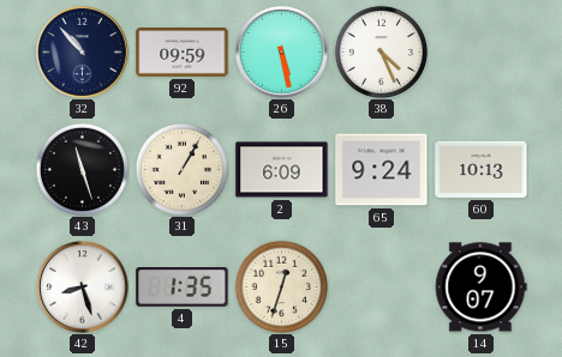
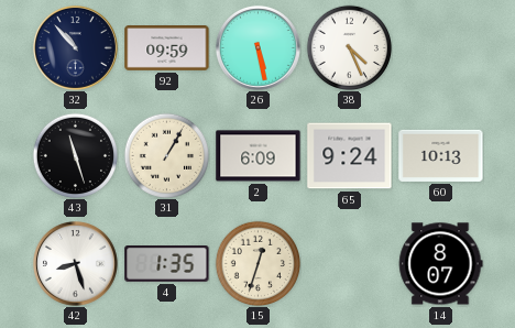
14: 9:07 -> 8:07
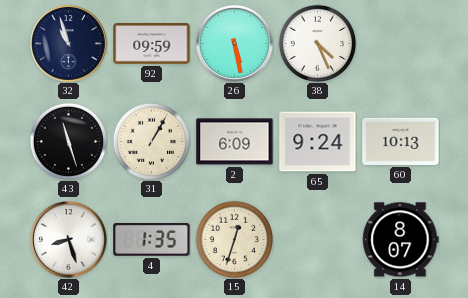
32: 10:53 -> 10:57
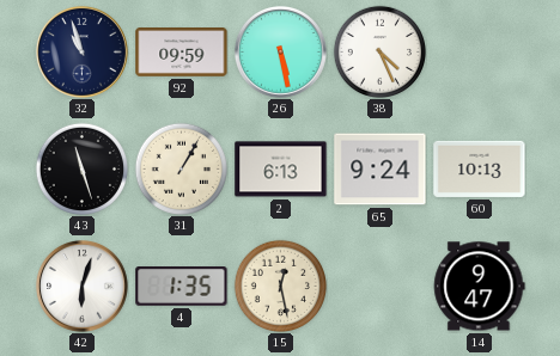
2: 6:09 -> 6:13
42: 8:27 -> 6:03
15: 12:33 -> 12:28
14: 8:07 -> 9:47
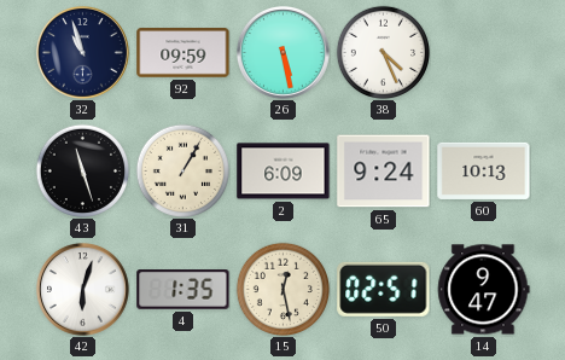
2: 6:13 -> 6:09
50: none -> 02:51
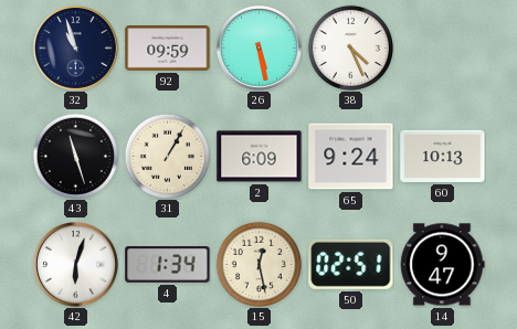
4: 1:35 -> 1:34
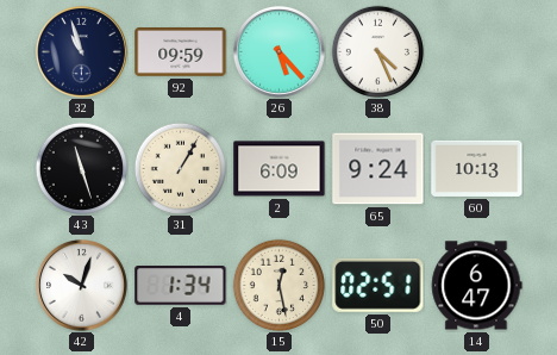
26: 5:28 -> 5:23
42: 6:03 -> 10:03
14: 9:47 -> 6:47
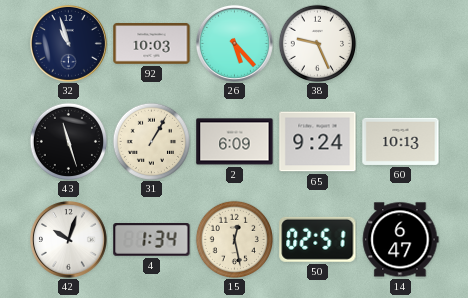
92: 09:59 -> 10:03
38: 4:26 -> 9:26
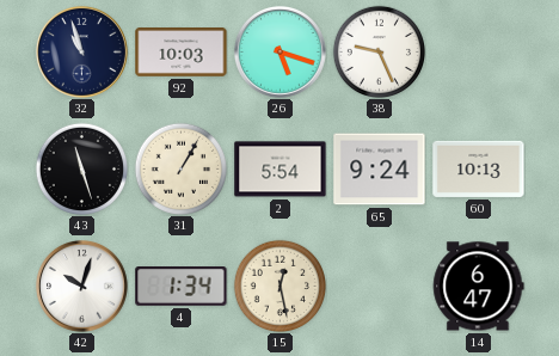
26: 5:23 -> 5:18
2: 6:09 -> 5:54
50: 02:51 -> none
